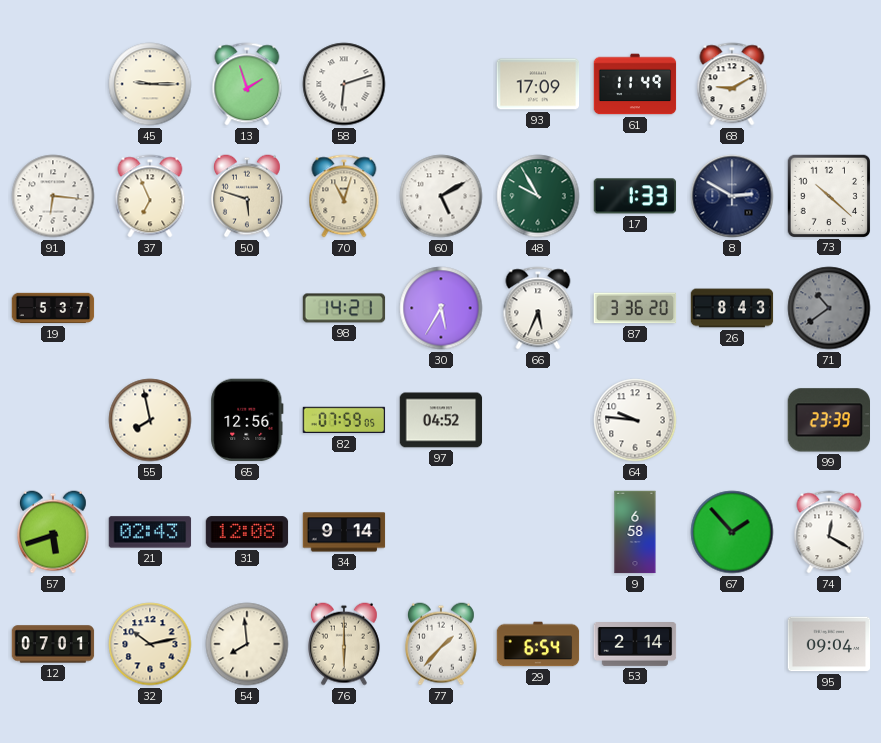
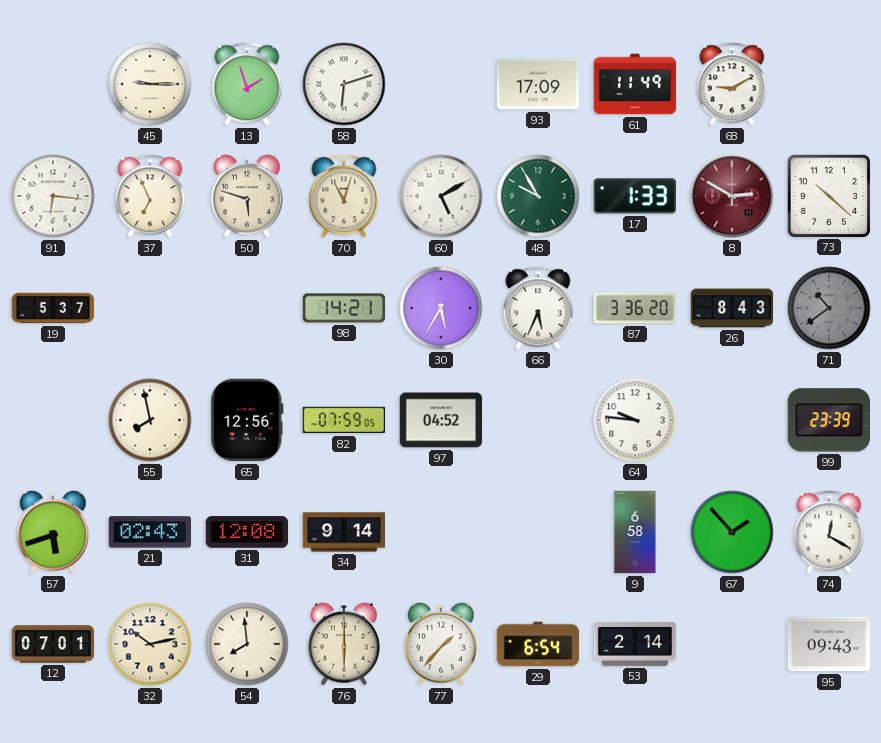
8 dial: navy -> burgundy
95: 09:04 -> 09:43
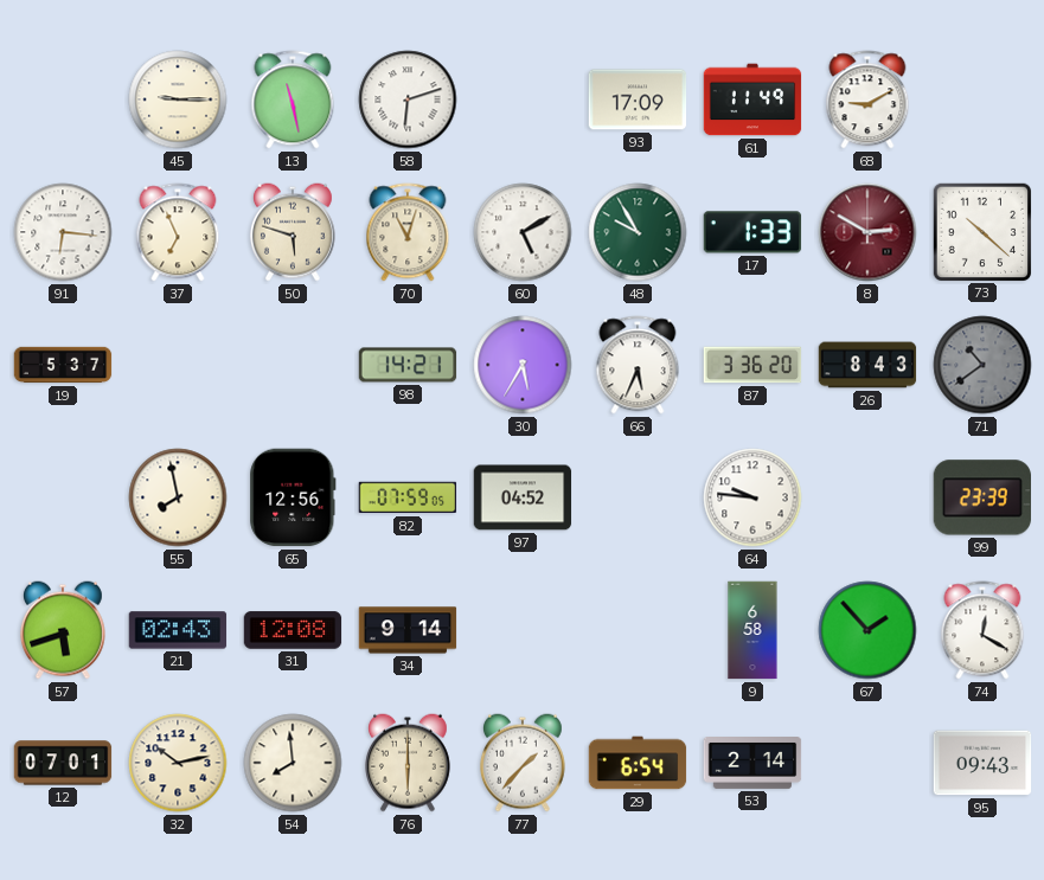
13: 1:57 -> 11:28
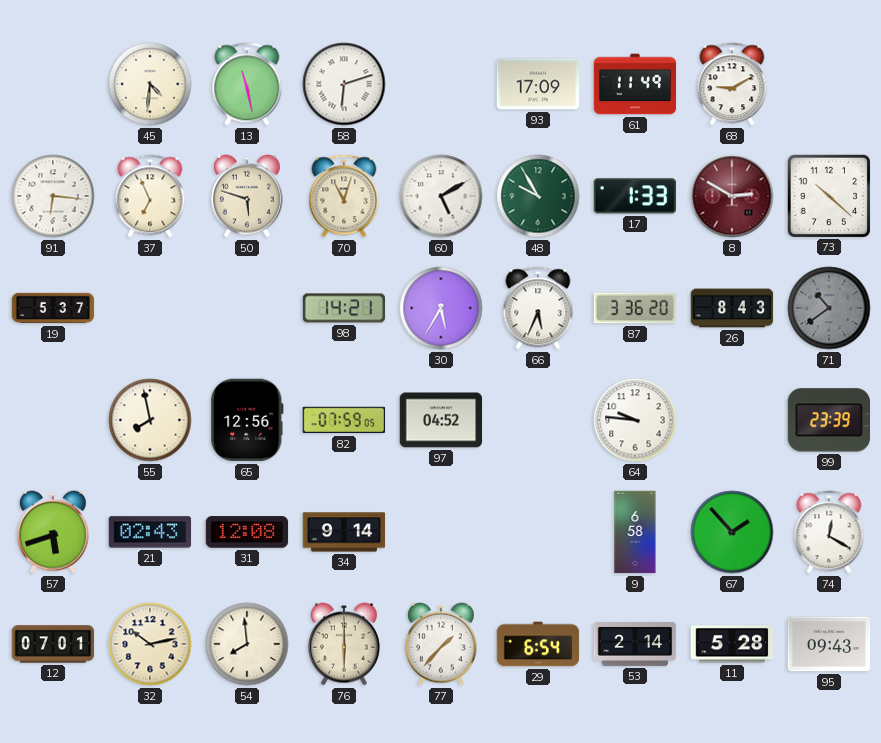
45: 9:15 -> 4:31
11: none -> 5:28
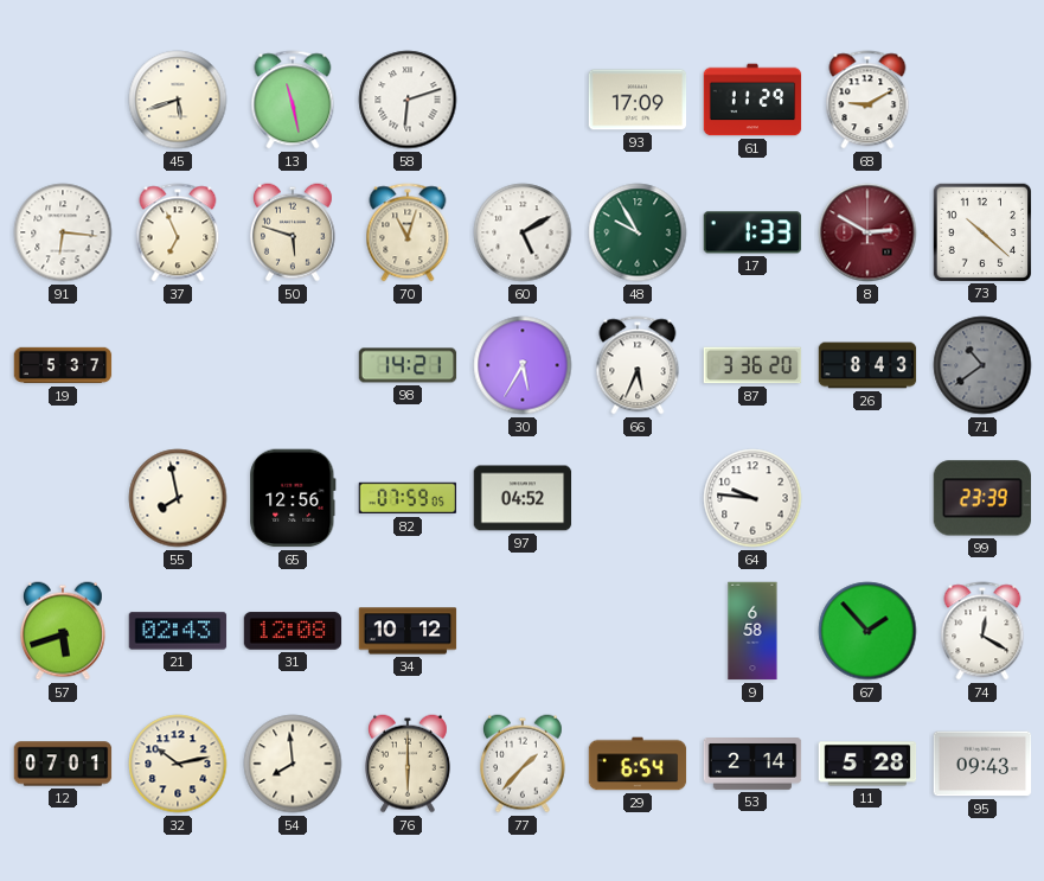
45: 4:31 -> 5:42
61: 11:49 -> 11:29
34: 9:14 -> 10:12
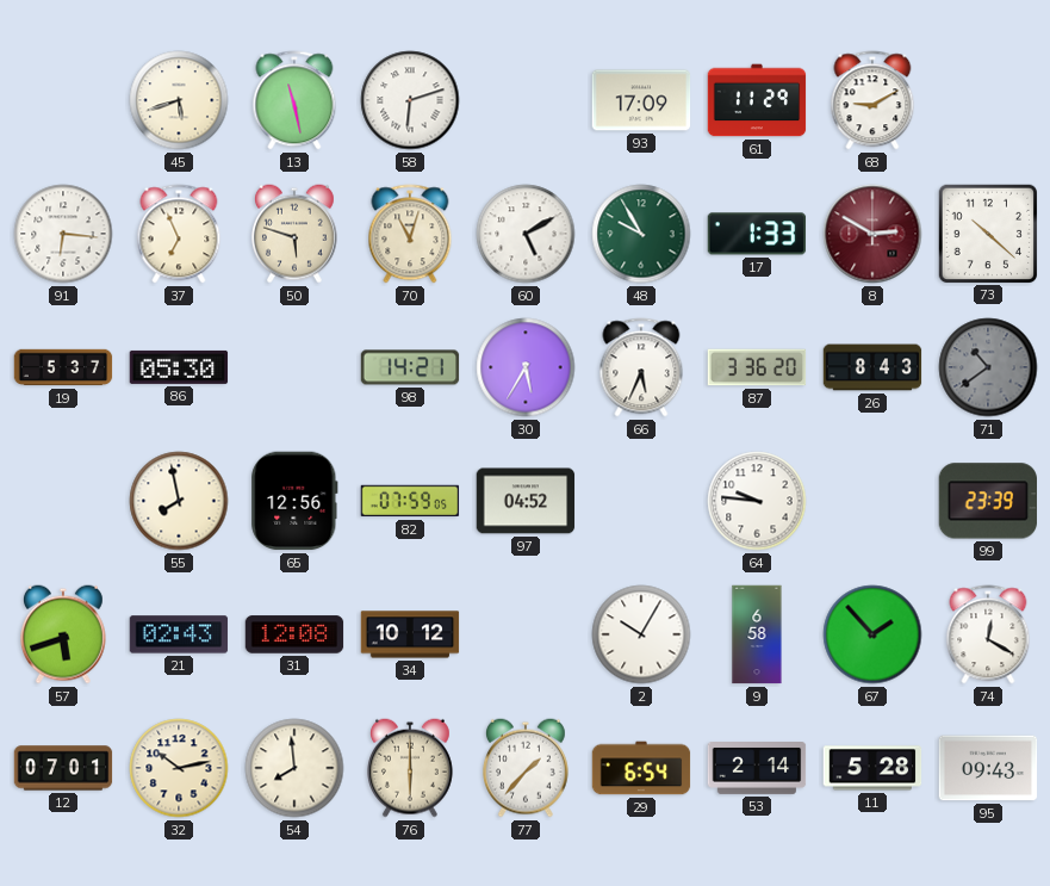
86: none -> 05:30
2: none -> 10:05
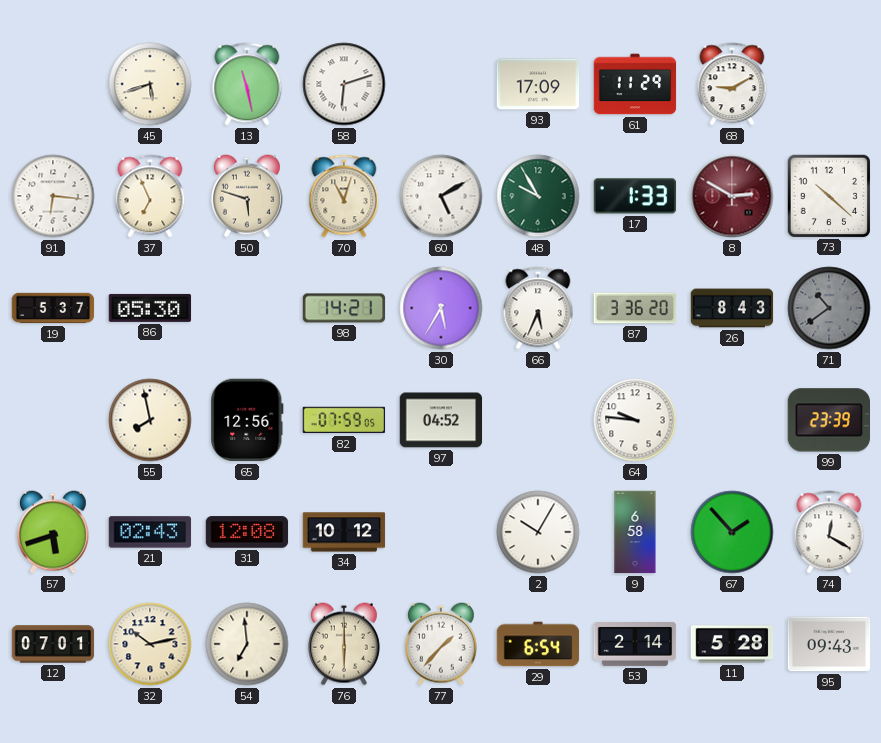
54: 7:59 -> 6:59
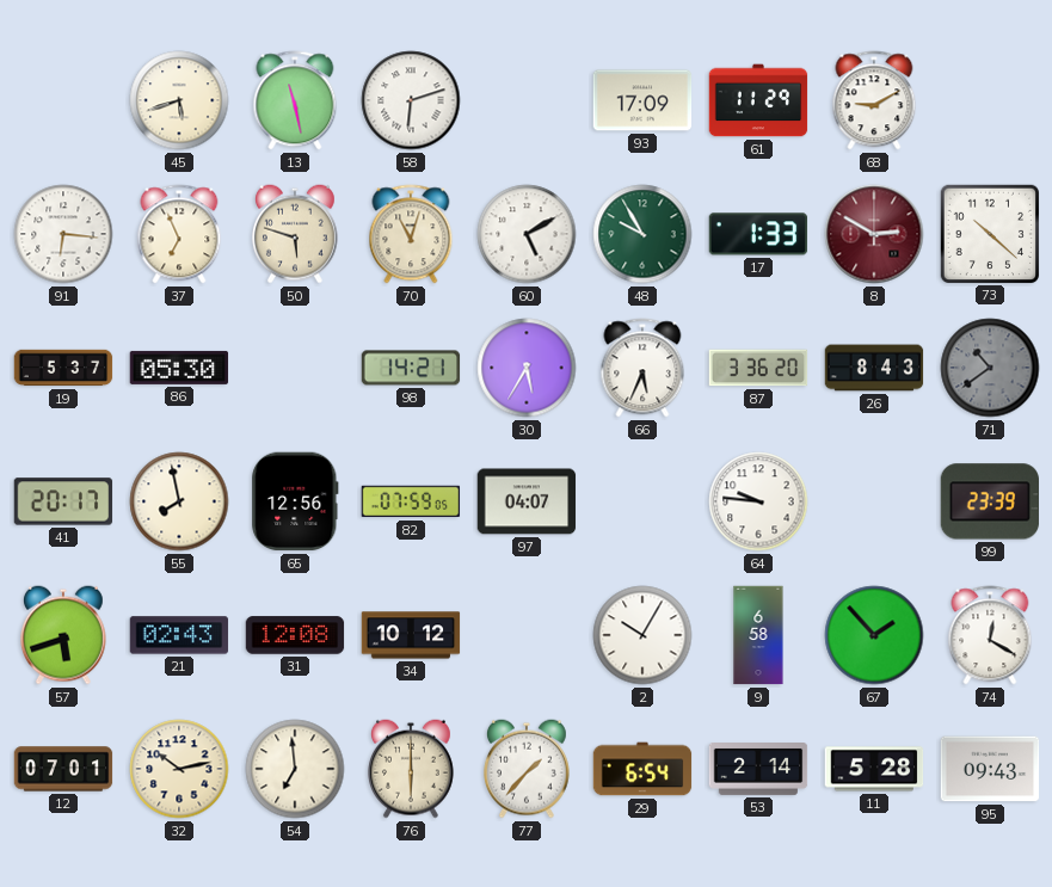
41: none -> 20:17
97: 04:52 -> 04:07
